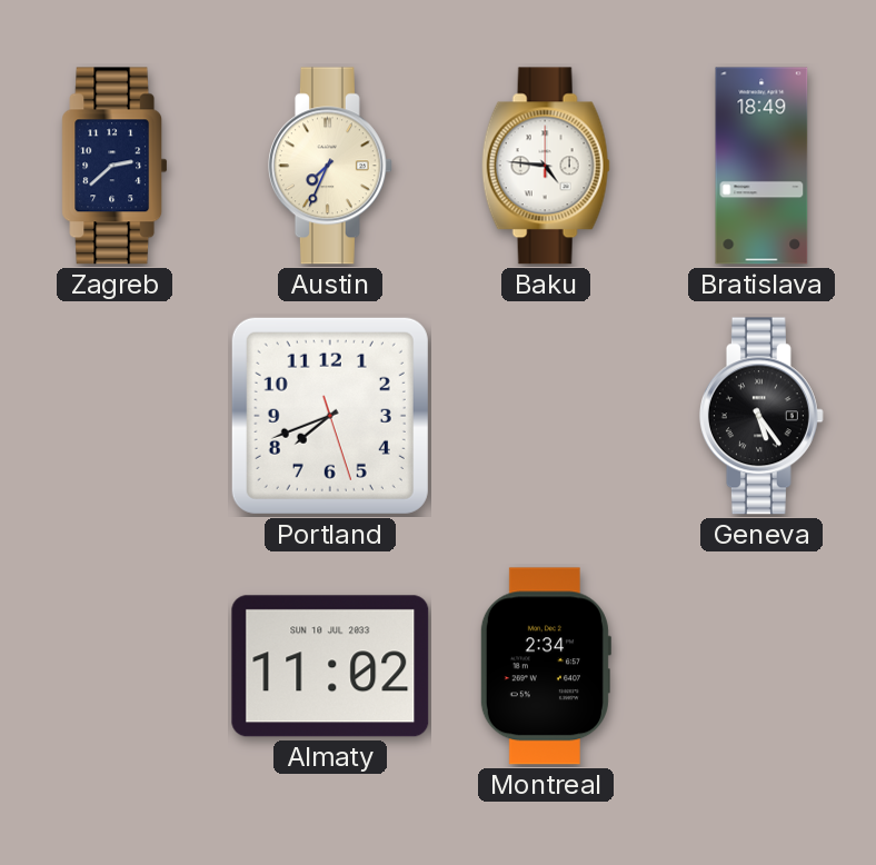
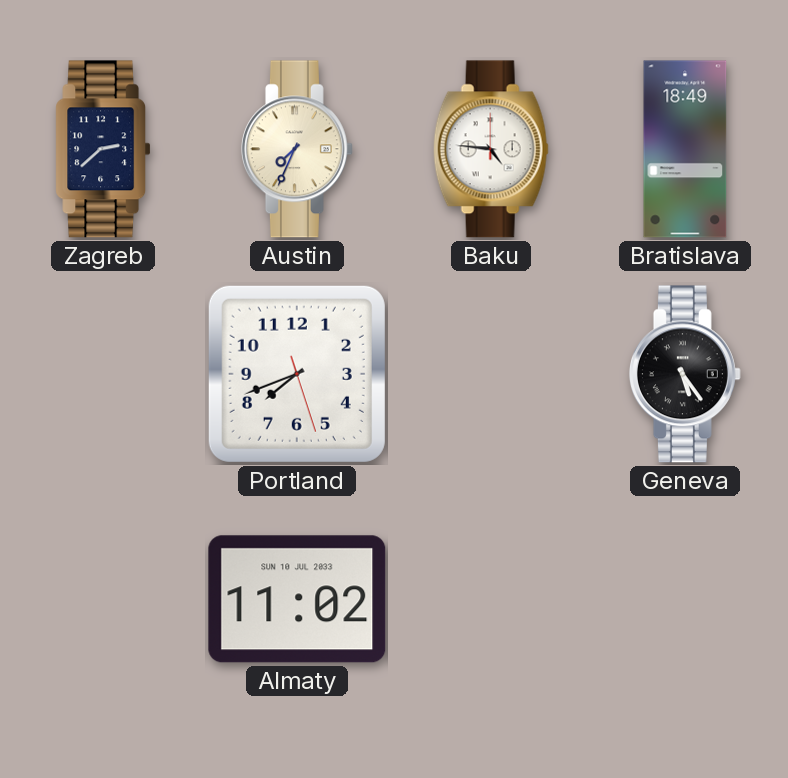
Montreal: 2:34 -> none
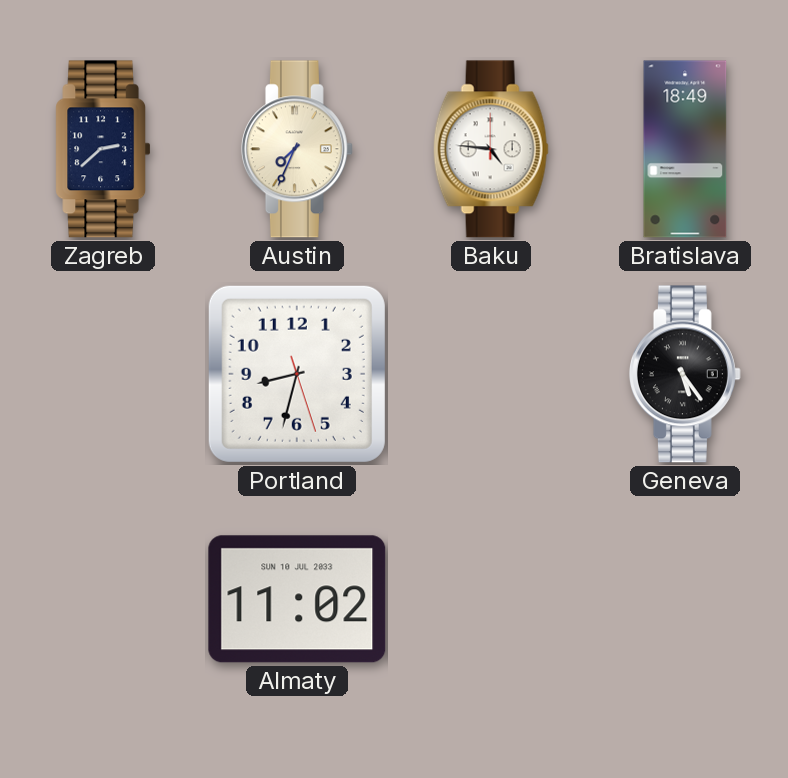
Portland: 7:41 -> 8:32
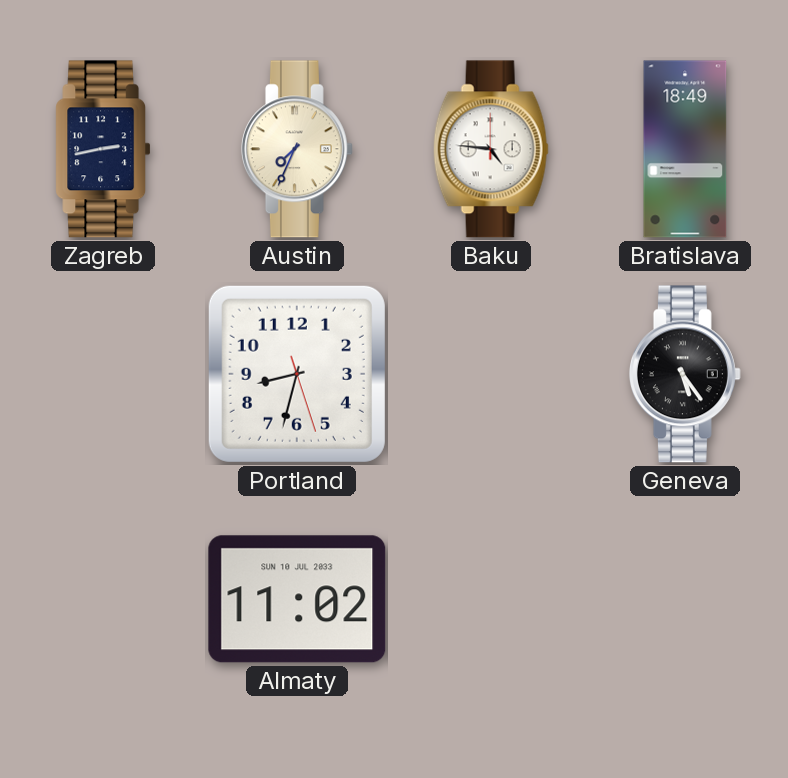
Zagreb: 2:38 -> 2:43
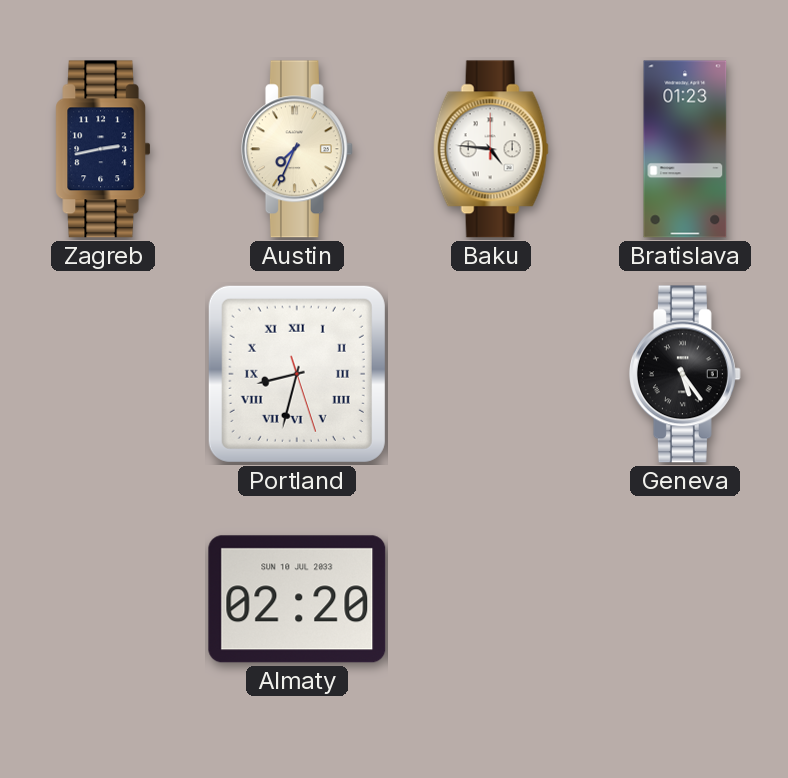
Bratislava: 18:49 -> 01:23
Portland numerals: Arabic -> Roman
Almaty: 11:02 -> 02:20
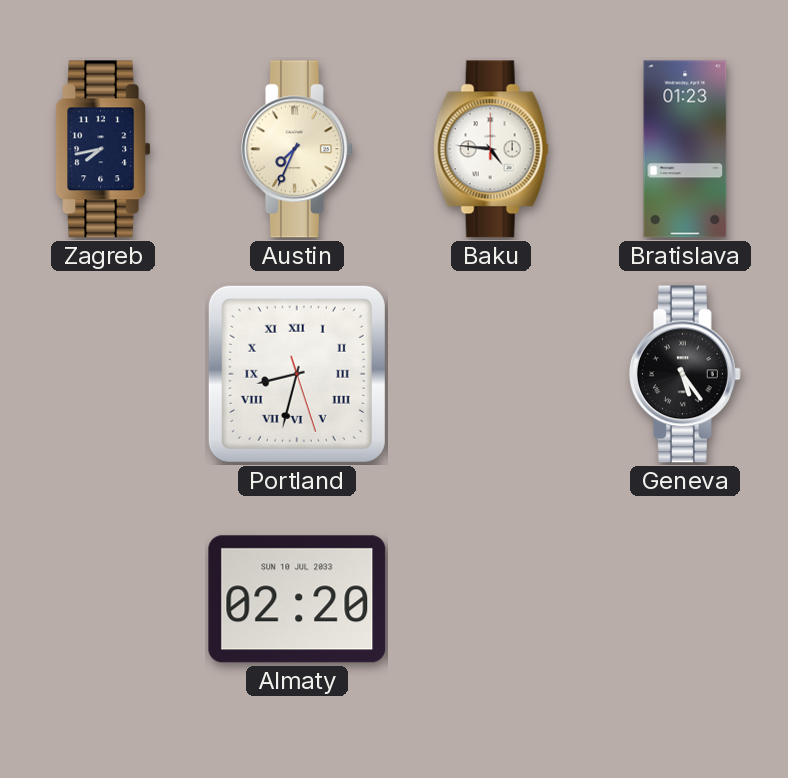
Zagreb: 2:43 -> 7:43
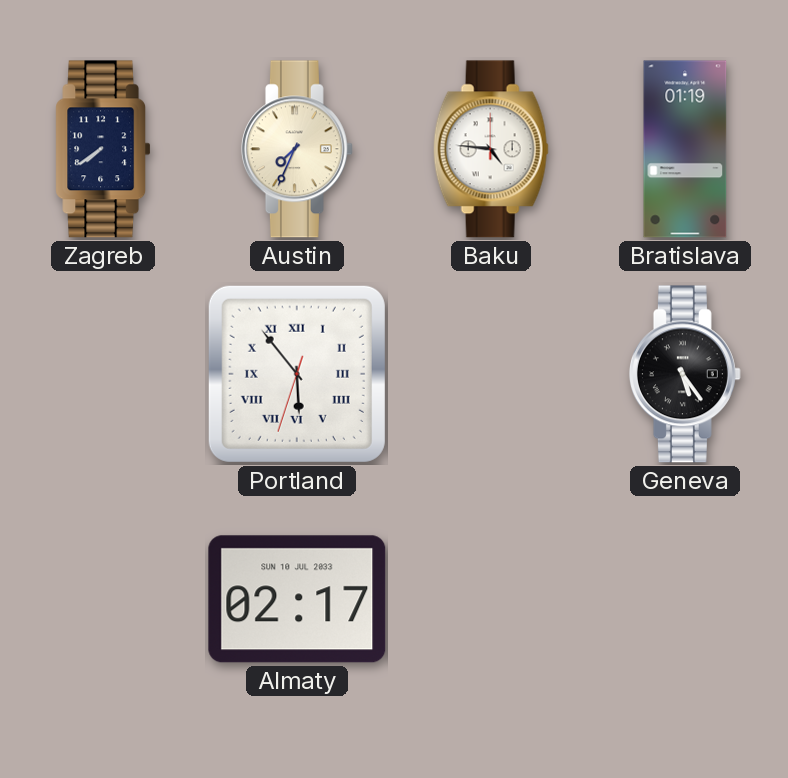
Zagreb: 7:43 -> 7:39
Bratislava: 01:23 -> 01:19
Portland: 8:32 -> 5:53
Almaty: 02:20 -> 02:17
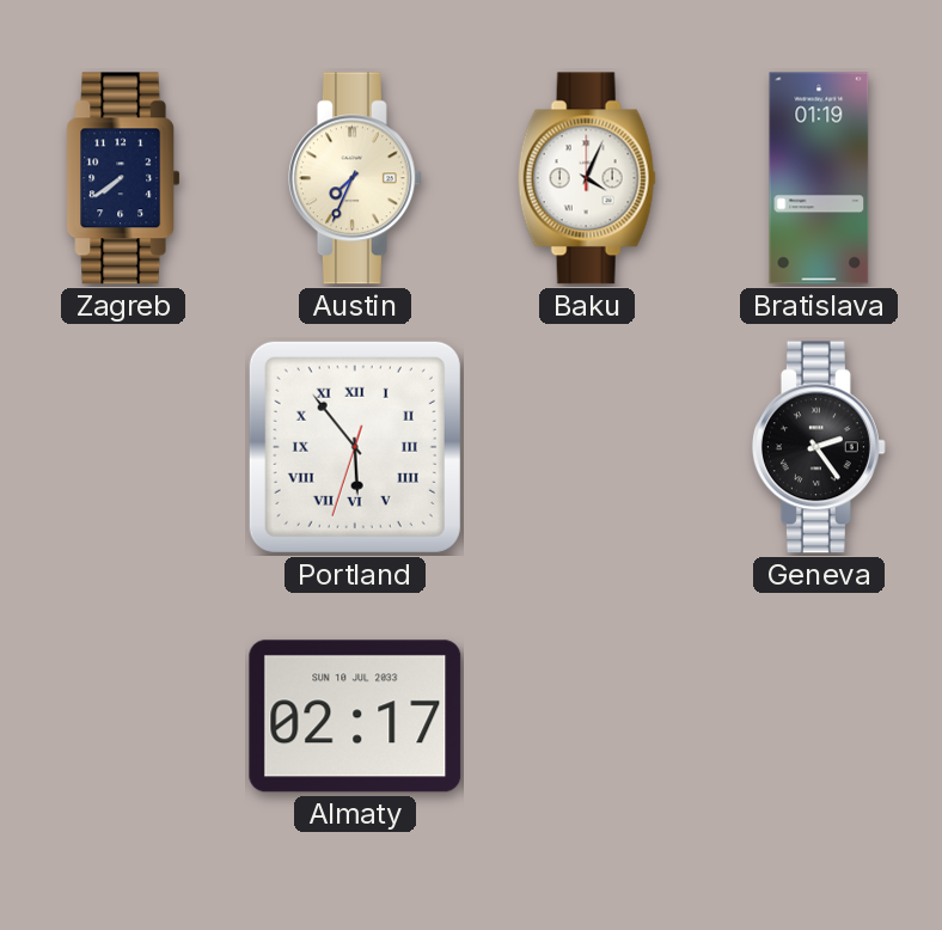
Baku: 4:46 -> 4:04
Geneva: 5:24 -> 2:24
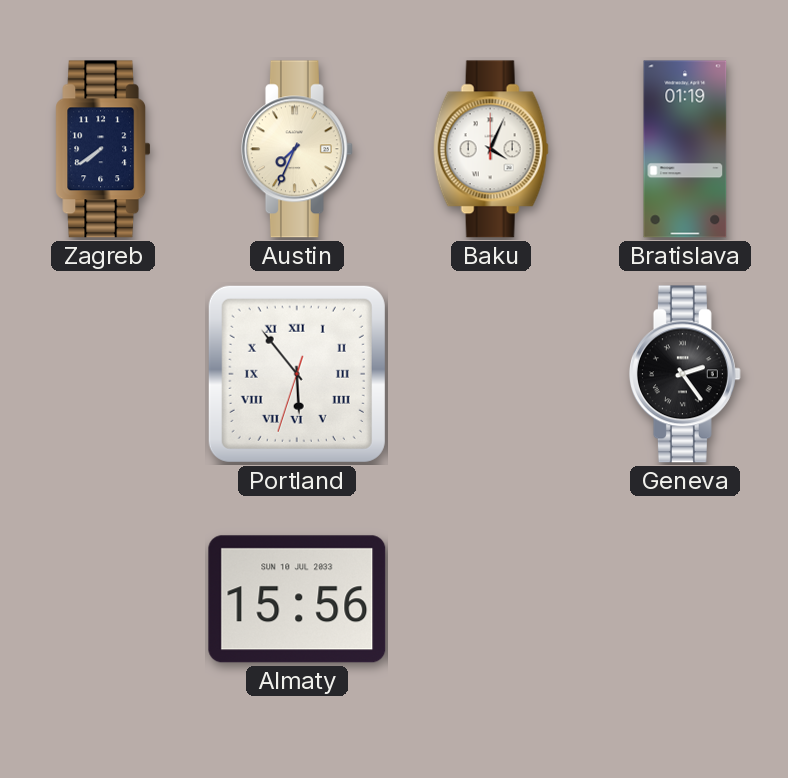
Almaty: 02:17 -> 15:56
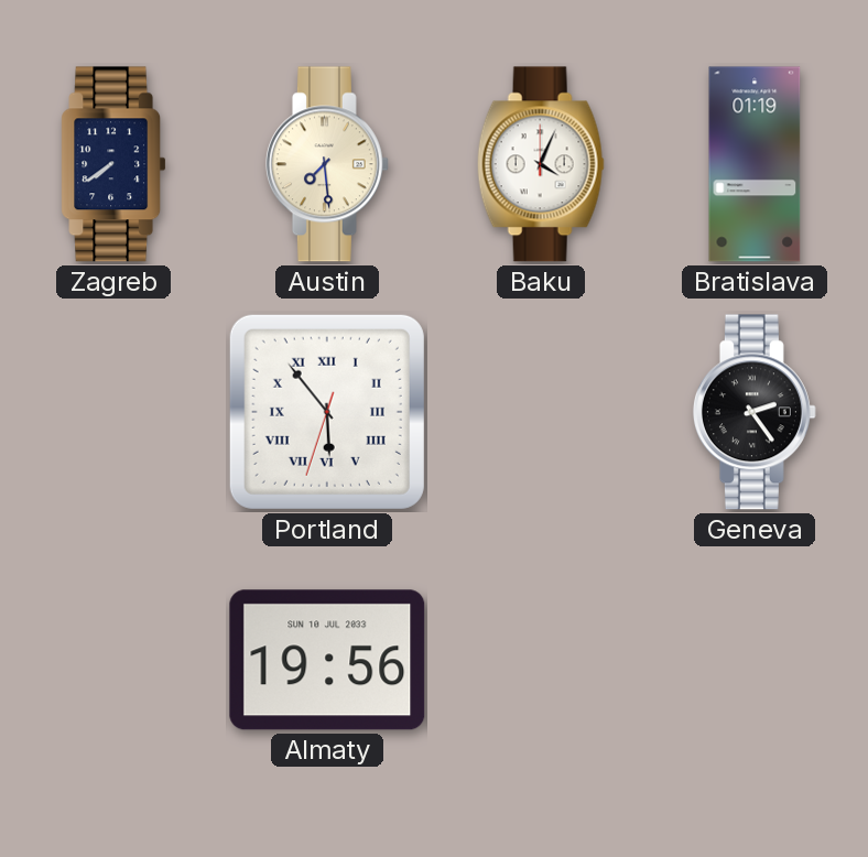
Austin: 7:34 -> 7:29
Almaty: 15:56 -> 19:56
